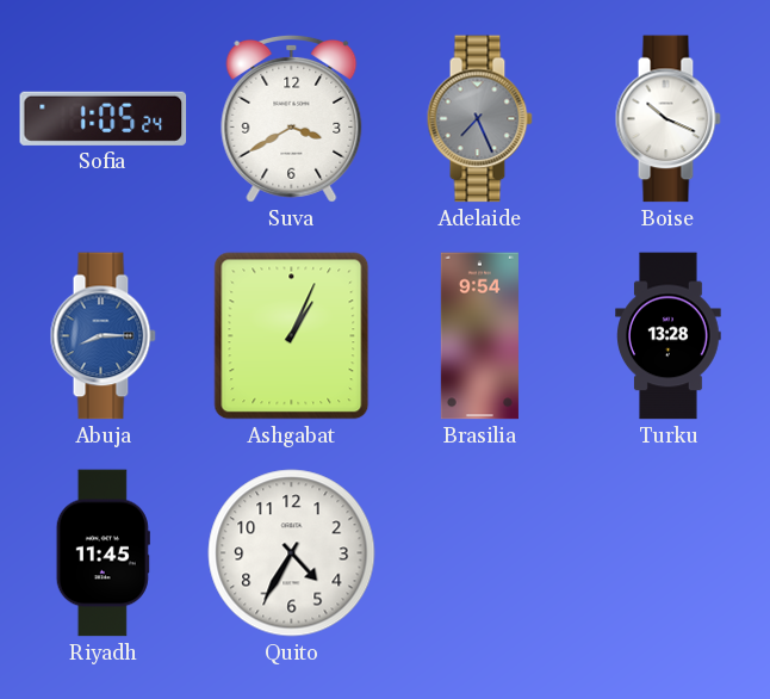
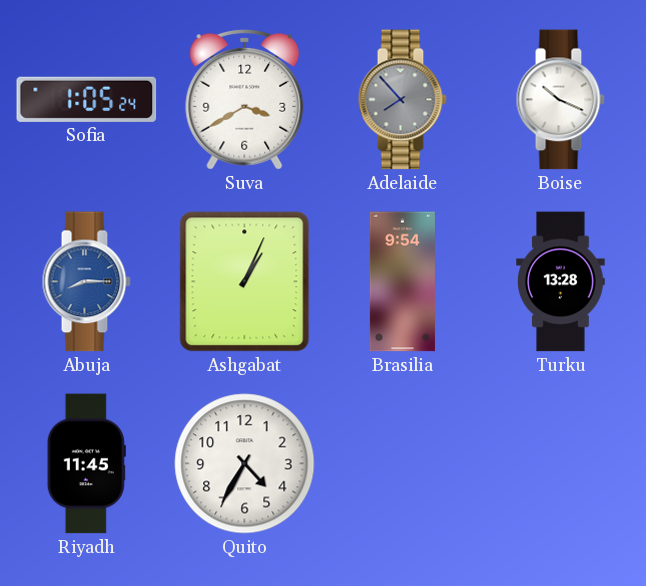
Adelaide: 7:26 -> 7:53
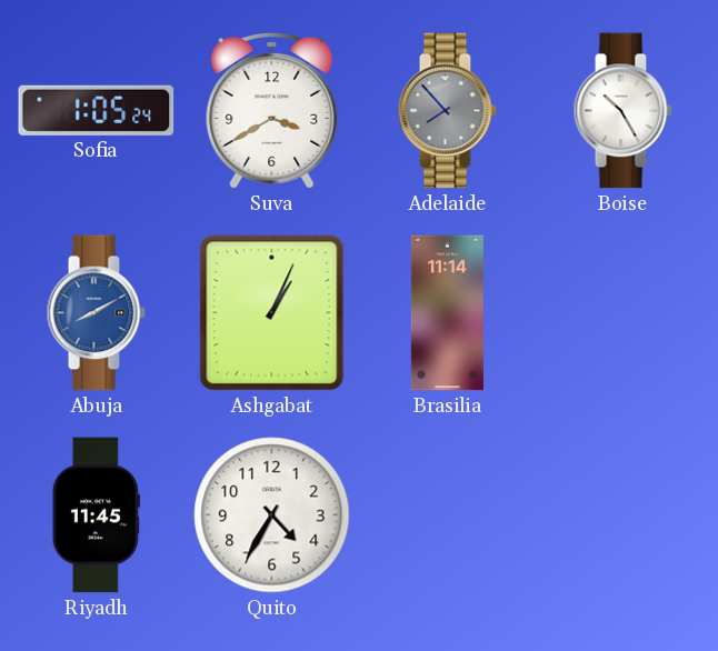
Boise: 10:19 -> 10:25
Abuja: 8:15 -> 8:10
Brasilia: 9:54 -> 11:14
Turku: 13:28 -> none
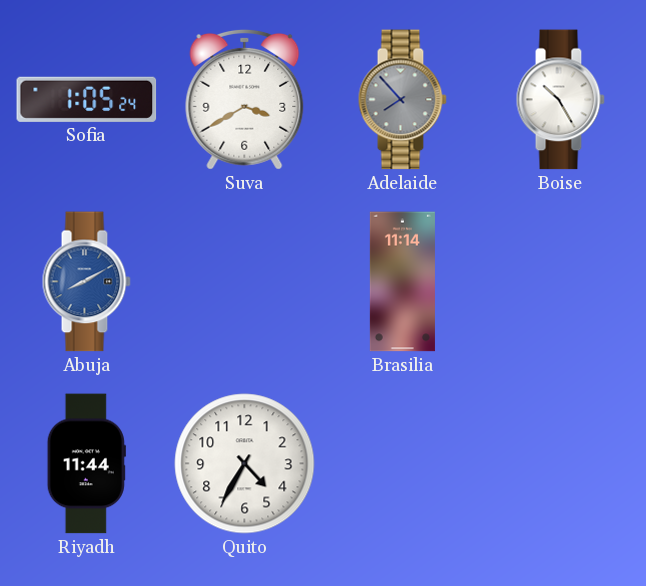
Ashgabat: 1:04 -> none
Riyadh: 11:45 -> 11:44
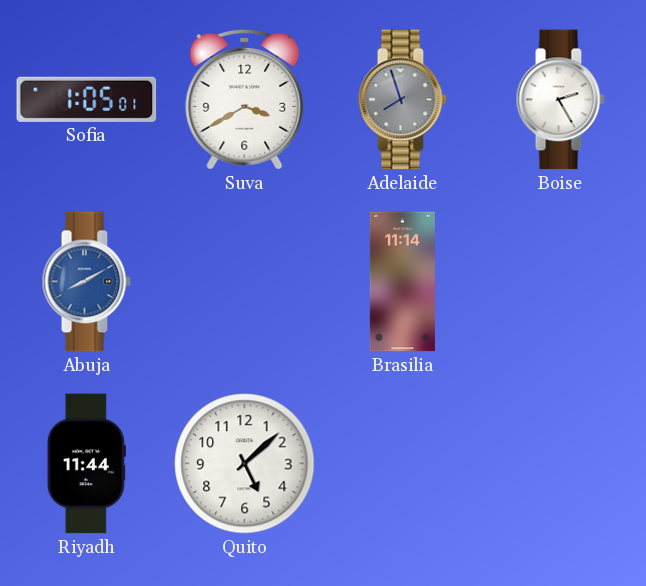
Sofia: 1:05:24 -> 1:05:01
Adelaide: 7:53 -> 7:57
Boise: 10:25 -> 2:25
Quito: 4:35 -> 5:08
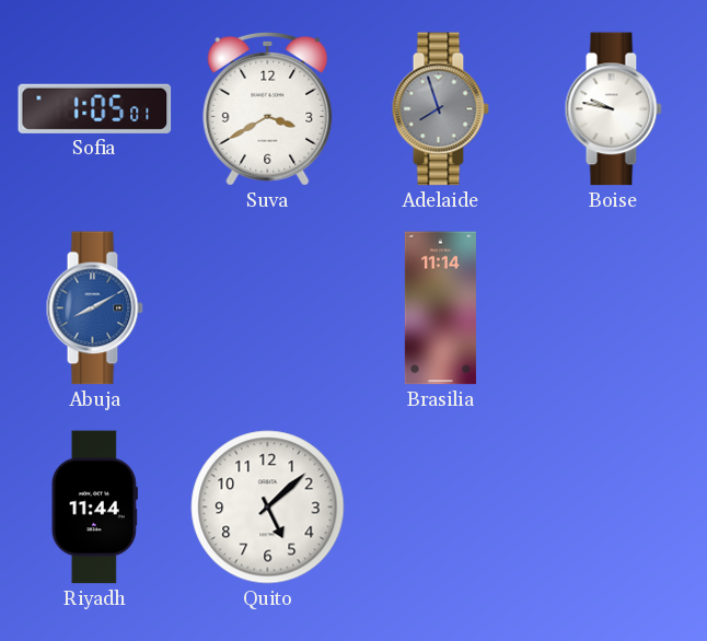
Boise: 2:25 -> 9:47
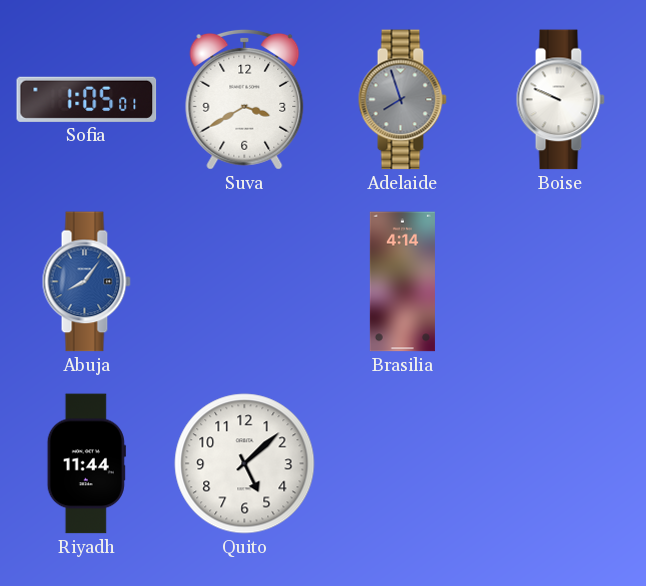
Boise: 9:47 -> 9:49
Abuja: 8:10 -> 8:06
Brasilia: 11:14 -> 4:14
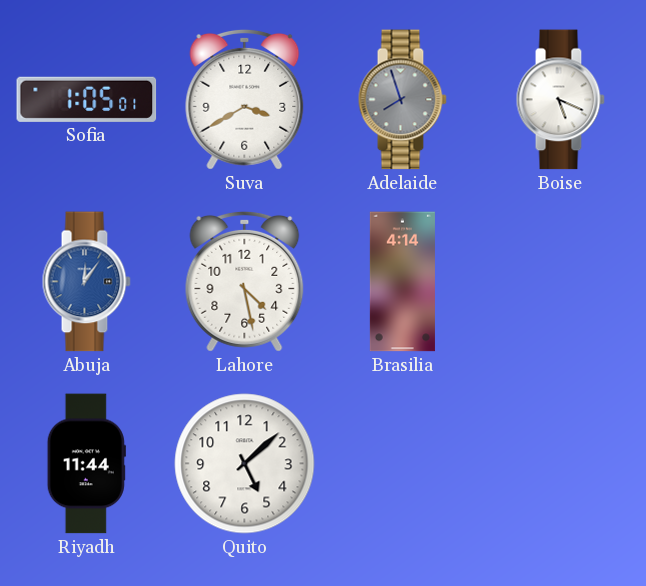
Boise: 9:49 -> 5:19
Abuja: 8:06 -> 12:06
Lahore: none -> 4:28
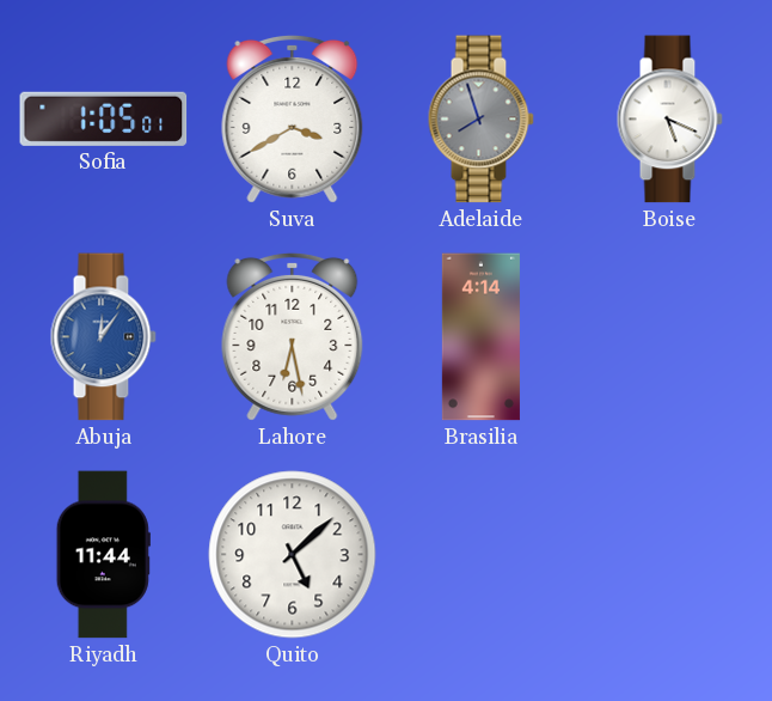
Lahore: 4:28 -> 6:28
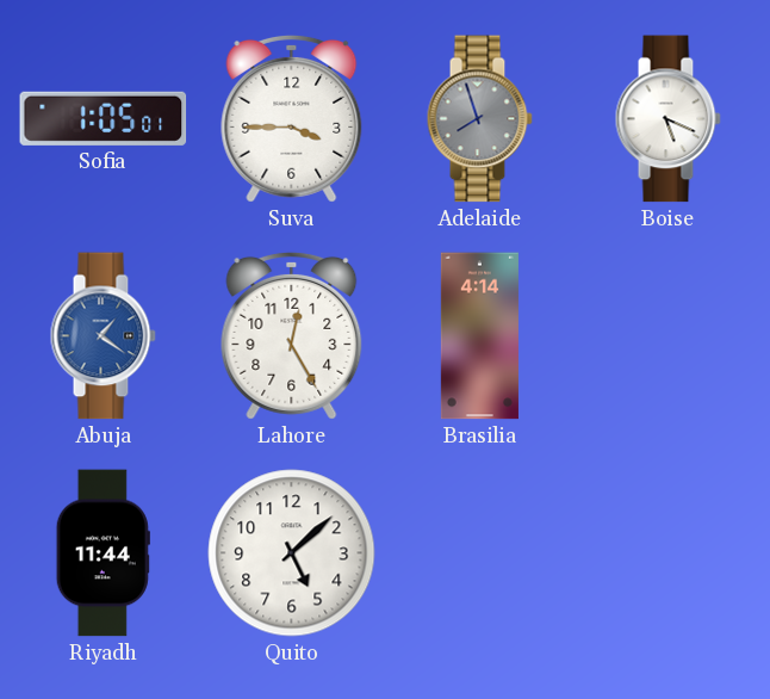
Suva: 3:40 -> 3:45
Abuja: 12:06 -> 1:21
Lahore: 6:28 -> 12:25
